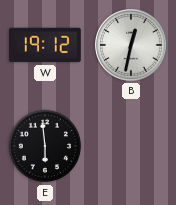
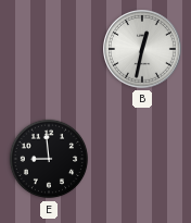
W: 19:12 -> none
E: 5:59 -> 8:59
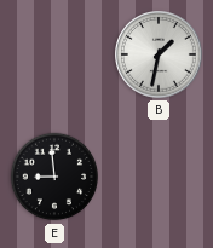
B: 12:32 -> 1:32
